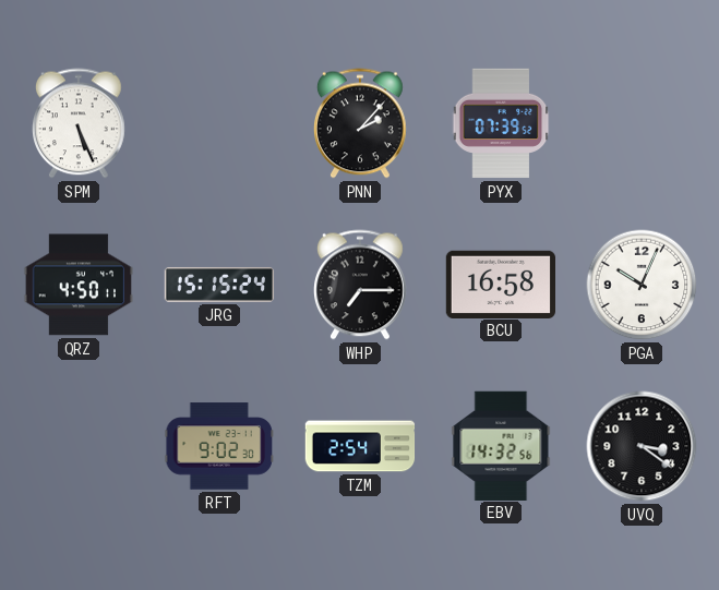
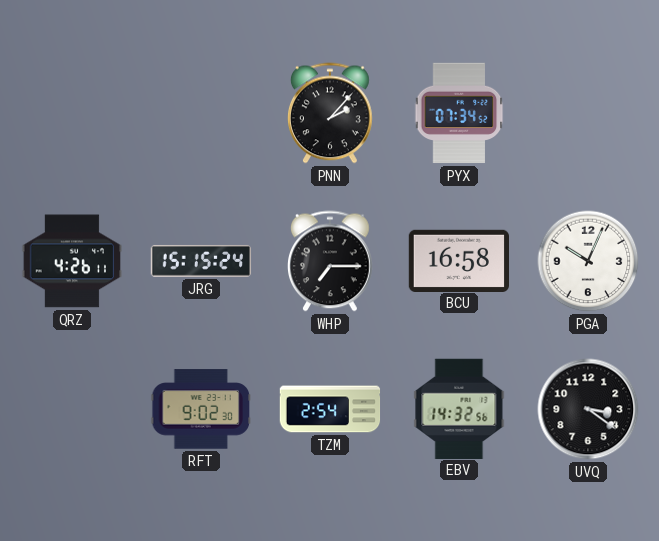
SPM: 5:26 -> none
PYX: 07:39 -> 07:34
QRZ: 4:50 -> 4:26
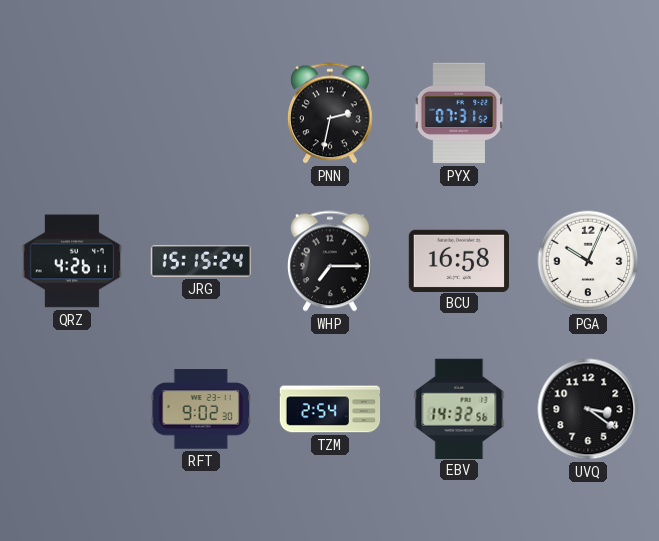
PNN: 2:07 -> 2:32
PYX: 07:34 -> 07:31
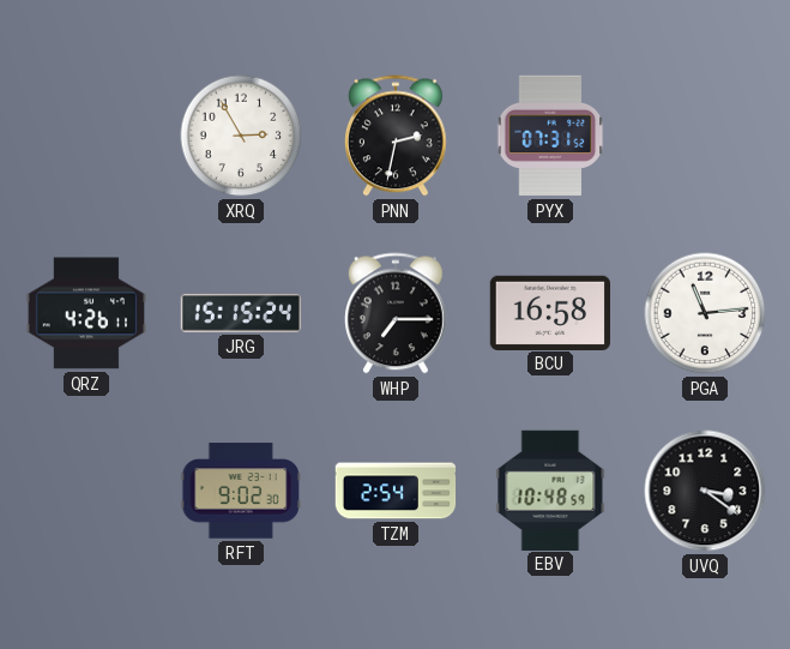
XRQ: none -> 2:55
PGA: 10:04 -> 11:14
EBV: 14:32 -> 10:48
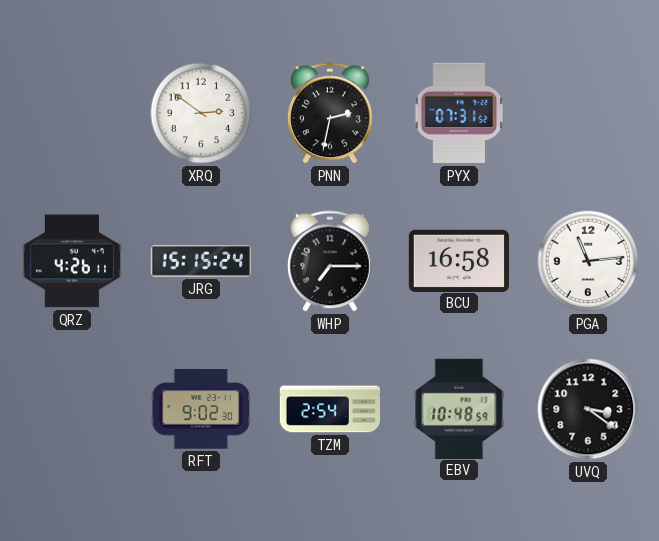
XRQ: 2:55 -> 2:51
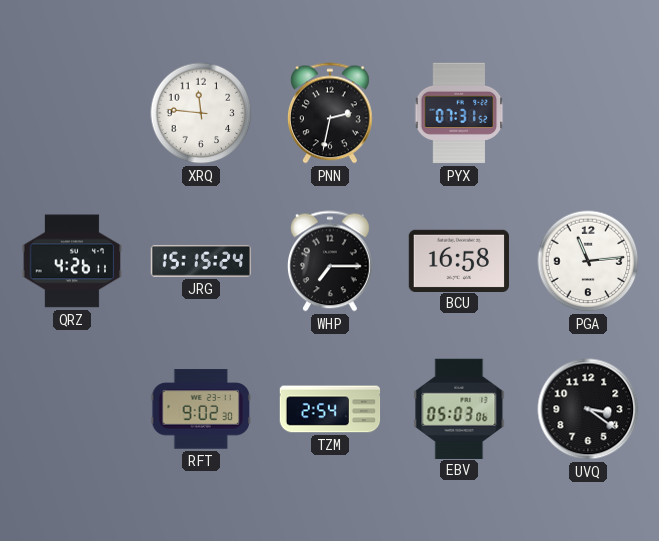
XRQ: 2:51 -> 11:46
EBV: 10:48 -> 05:03
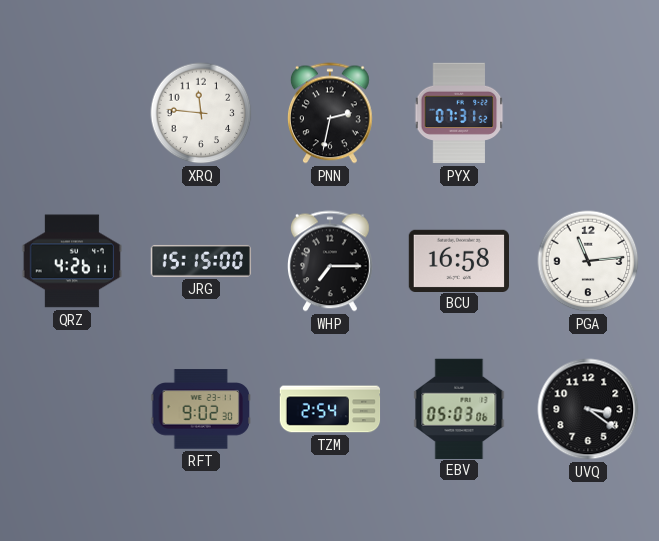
JRG: 15:15:24 -> 15:15:00
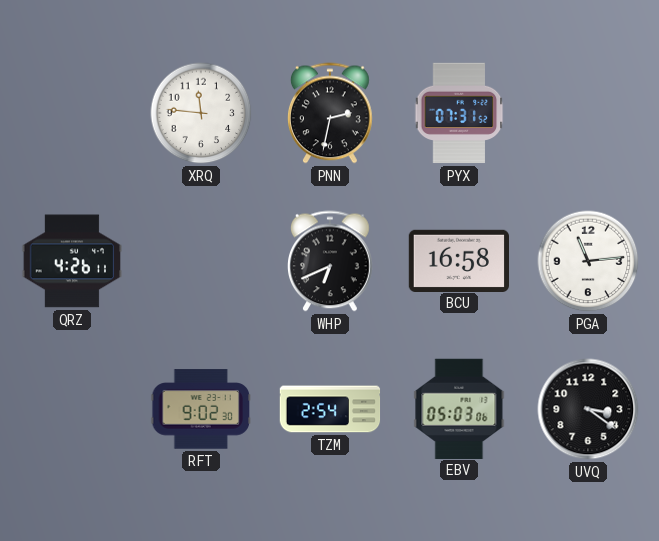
JRG: 15:15 -> none
WHP: 7:15 -> 6:41
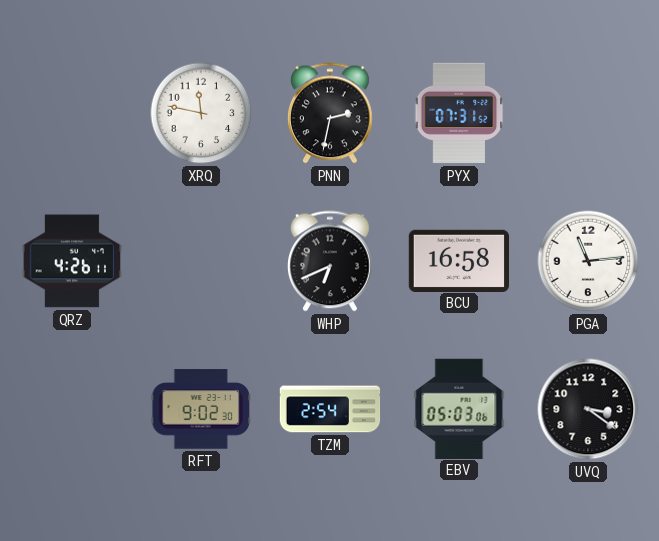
XRQ: 11:46 -> 11:47
